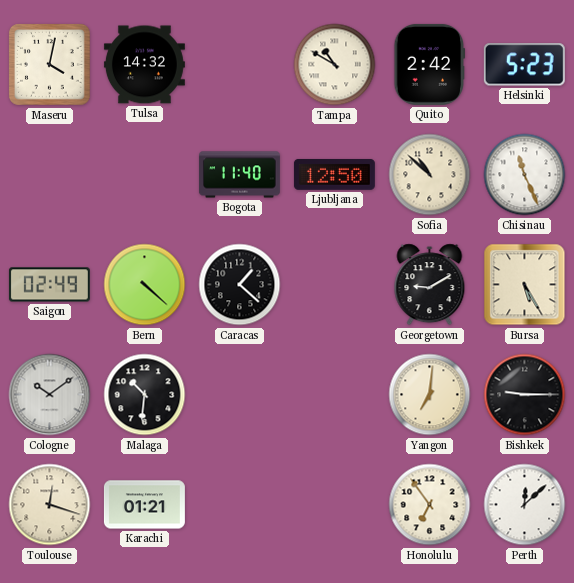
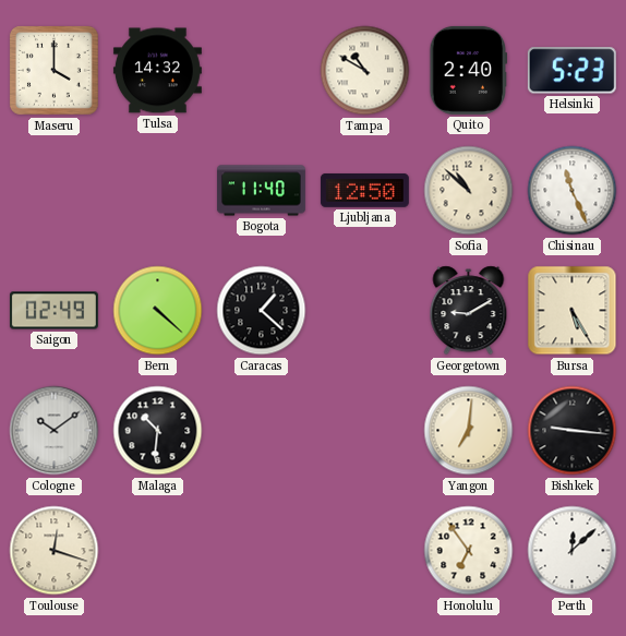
Maseru: 4:02 -> 4:00
Quito: 2:42 -> 2:40
Bishkek: 9:15 -> 9:16
Karachi: 01:21 -> none
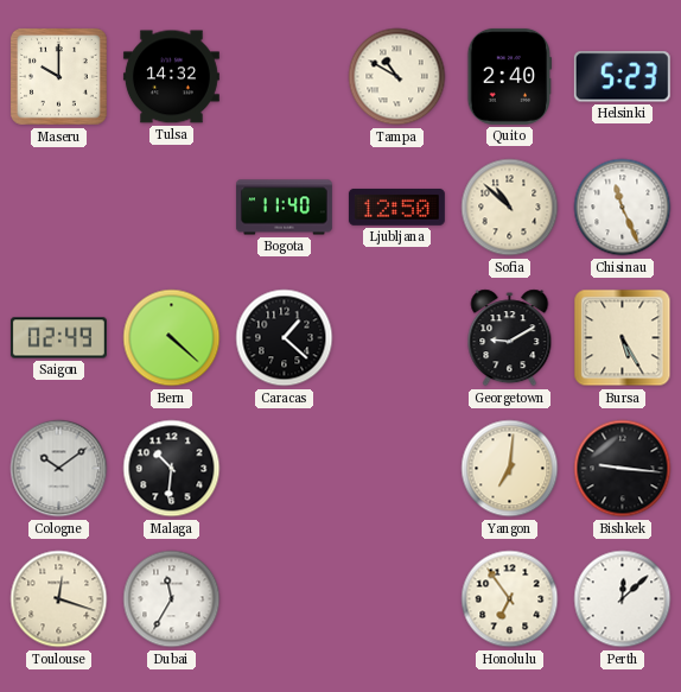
Maseru: 4:00 -> 10:00
Dubai: none -> 11:35
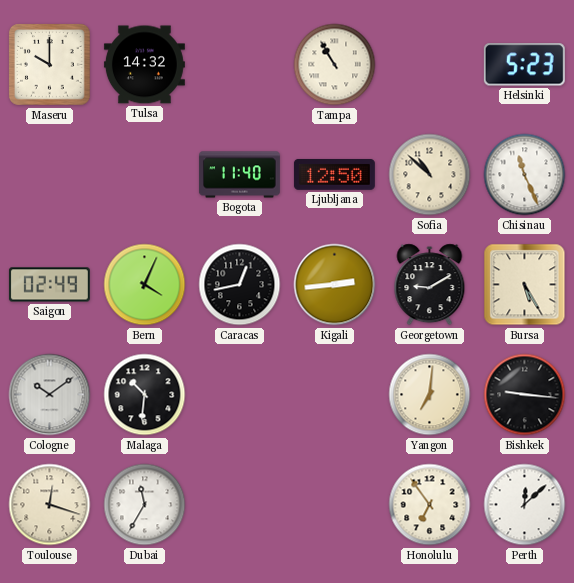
Tampa: 10:50 -> 10:55
Quito: 2:40 -> none
Bern: 4:22 -> 4:04
Caracas: 1:22 -> 12:43
Kigali: none -> 2:44
